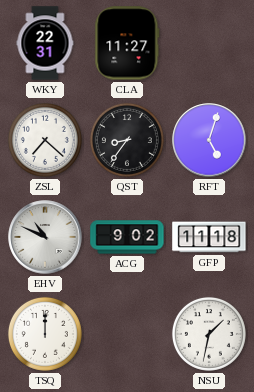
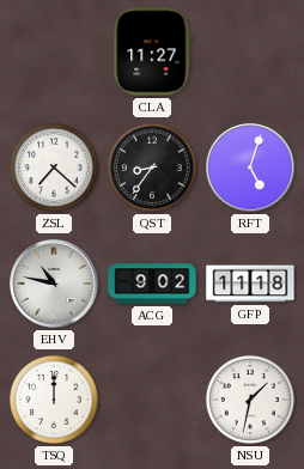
WKY: 22:31 -> none
EHV: 10:49 -> 10:47
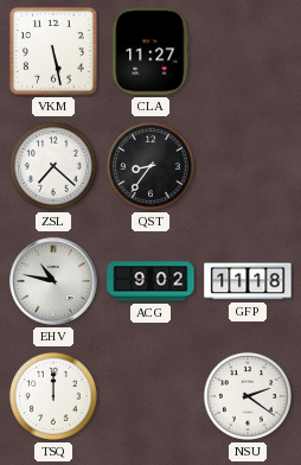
VKM: none -> 5:28
RFT: 5:03 -> none
NSU: 1:32 -> 2:21
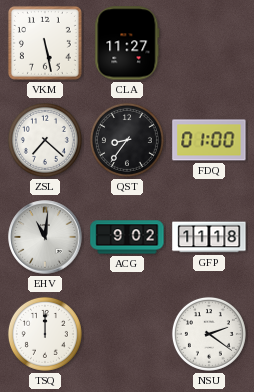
FDQ: none -> 01:00
EHV: 10:47 -> 11:01
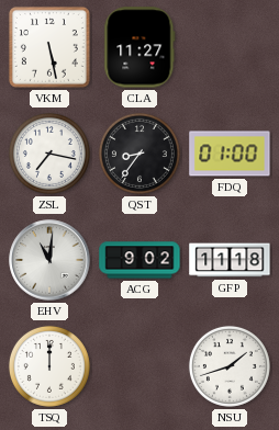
ZSL: 7:22 -> 7:17
NSU: 2:21 -> 1:42
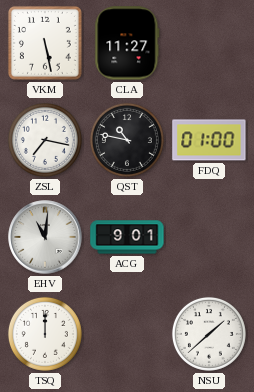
QST: 8:36 -> 10:47
ACG: 9:02 -> 9:01
GFP: 11:18 -> none
NSU: 1:42 -> 1:38
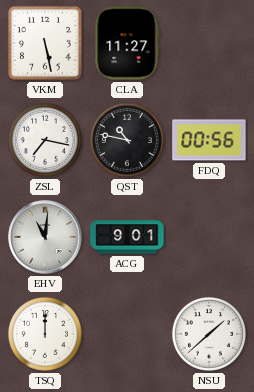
FDQ: 01:00 -> 00:56
